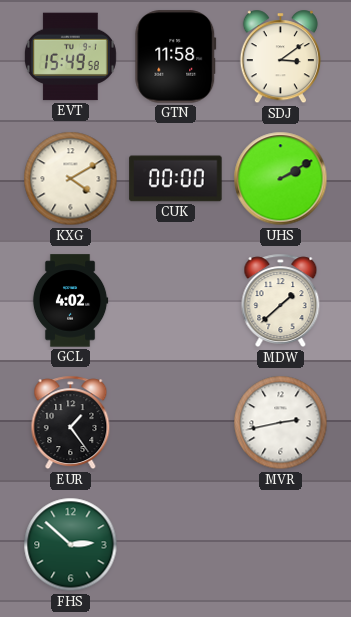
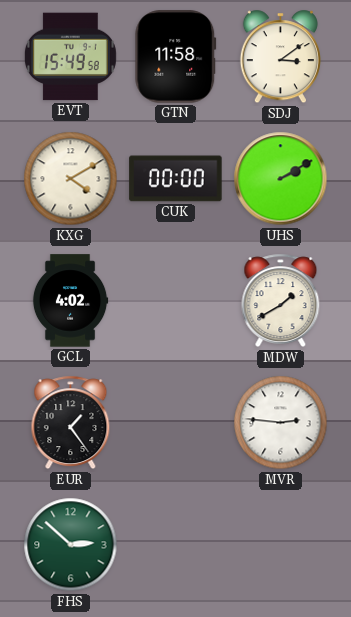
MDW: 1:38 -> 1:40
MVR: 2:43 -> 2:46
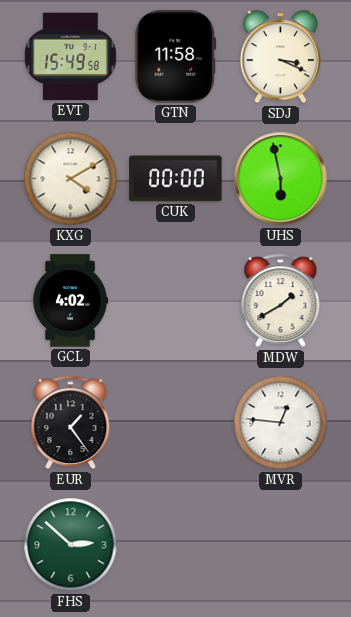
SDJ: 3:09 -> 3:19
UHS: 2:10 -> 5:58
MVR: 2:46 -> 12:46
